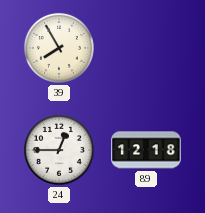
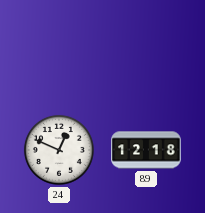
39: 7:55 -> none
24: 12:45 -> 12:49
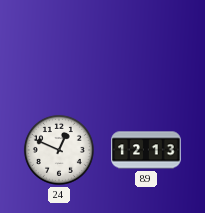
89: 12:18 -> 12:13
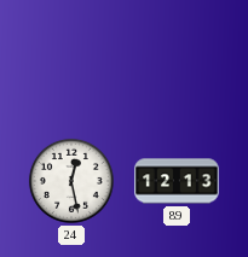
24: 12:49 -> 12:28
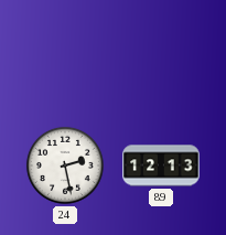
24: 12:28 -> 2:28
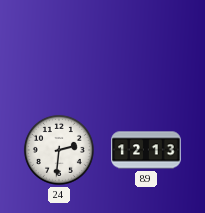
24: 2:28 -> 2:31
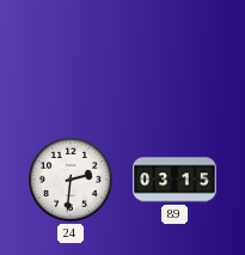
89: 12:13 -> 03:15
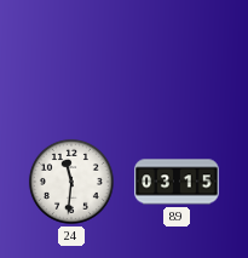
24: 2:31 -> 11:31
